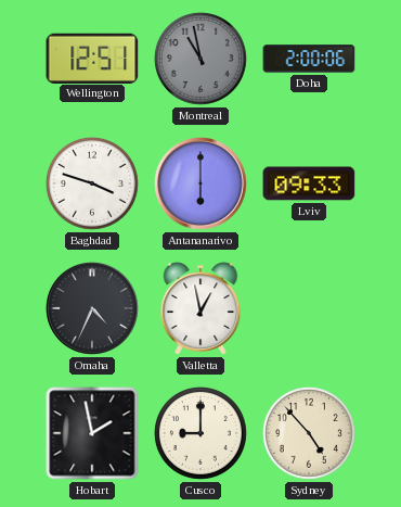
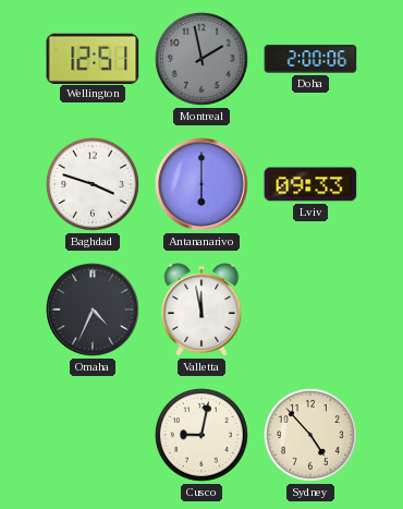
Montreal: 10:58 -> 1:58
Valletta: 12:58 -> 11:58
Hobart: 1:58 -> none
Cusco: 9:00 -> 9:02
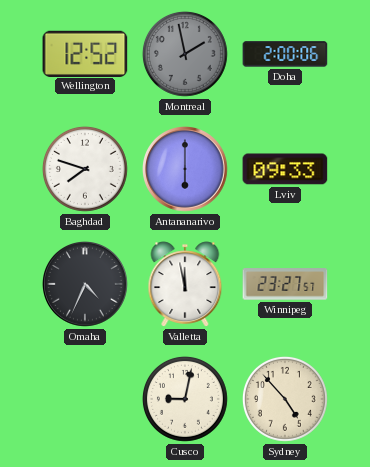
Wellington: 12:51 -> 12:52
Baghdad: 3:48 -> 7:48
Winnipeg: none -> 23:27
